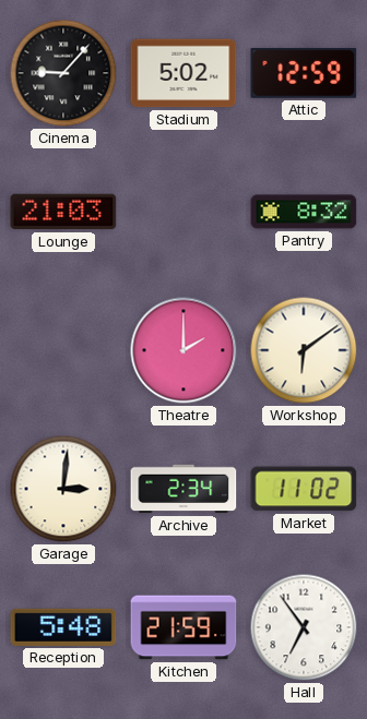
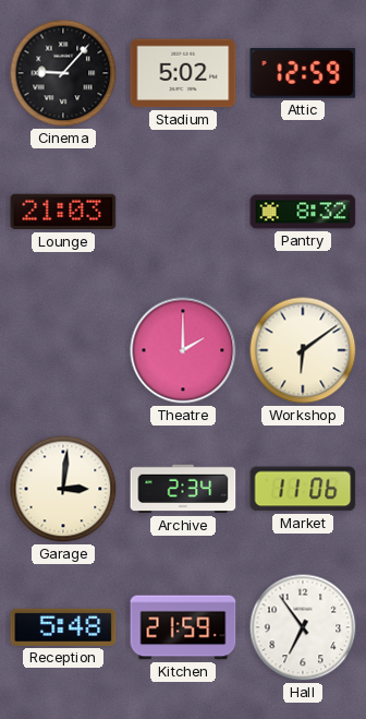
Market: 11:02 -> 11:06
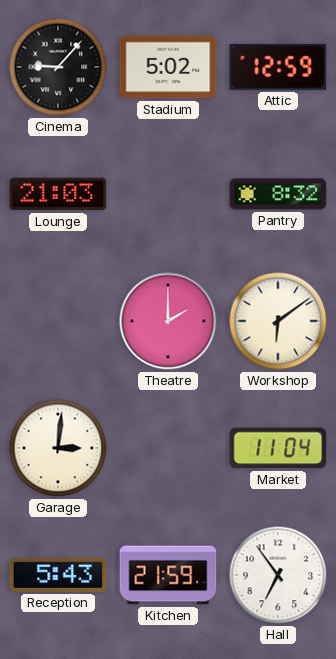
Archive: 2:34 -> none
Market: 11:06 -> 11:04
Reception: 5:48 -> 5:43
